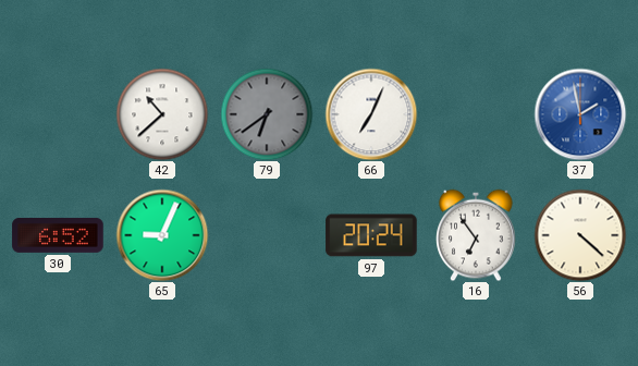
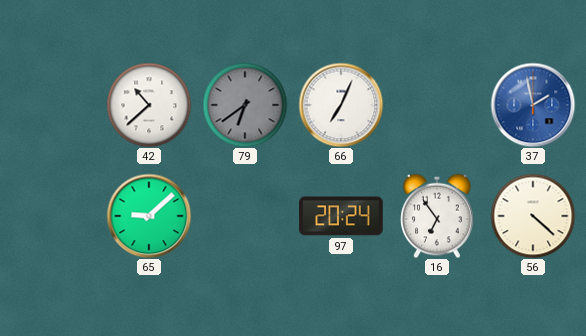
30: 6:52 -> none
65: 9:04 -> 9:08
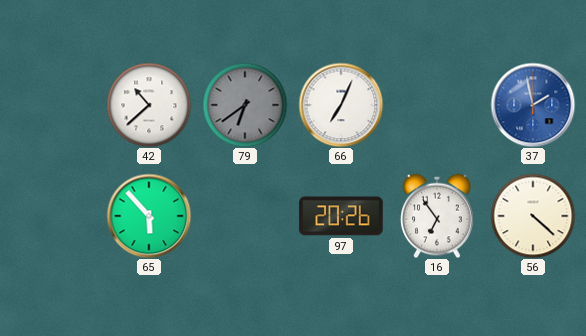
65: 9:08 -> 5:53
97: 20:24 -> 20:26
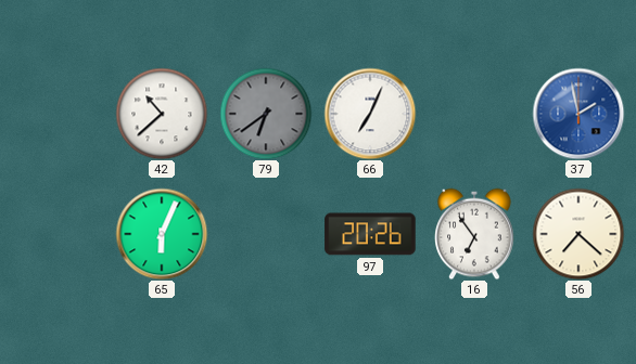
65: 5:53 -> 6:04
56: 4:22 -> 7:22
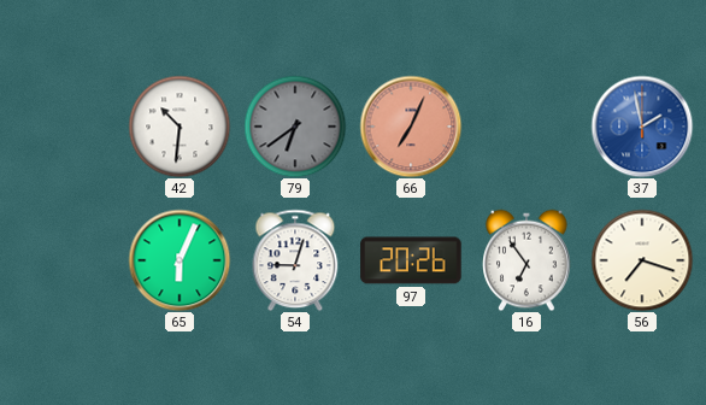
42: 10:38 -> 10:31
66 dial: white -> salmon
54: none -> 9:03
56: 7:22 -> 7:18
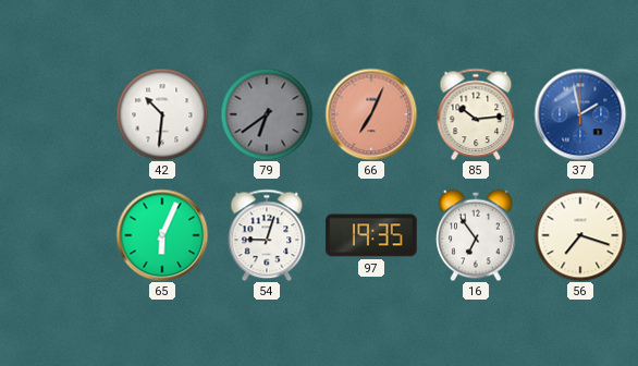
85: none -> 10:14
97: 20:26 -> 19:35
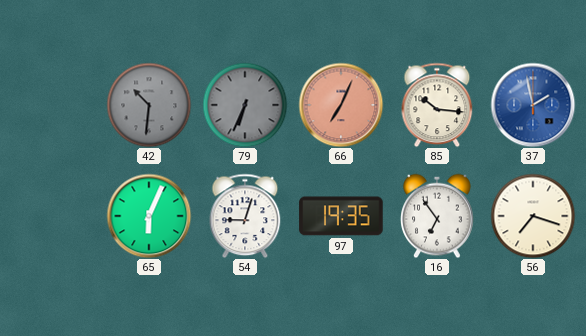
42 dial: white -> grey
79: 6:39 -> 6:34
85: 10:14 -> 10:16
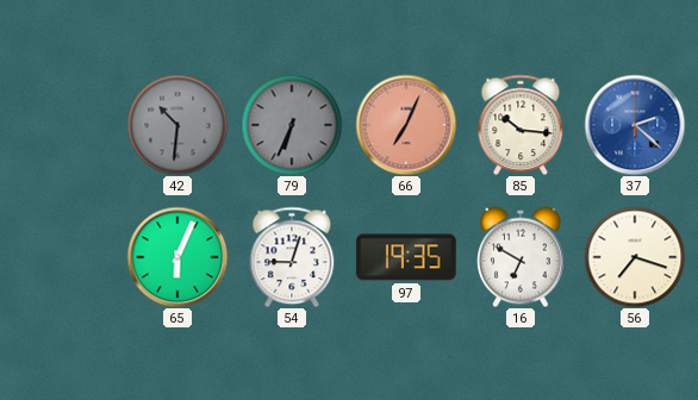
37: 1:58 -> 2:22
16: 6:54 -> 6:50
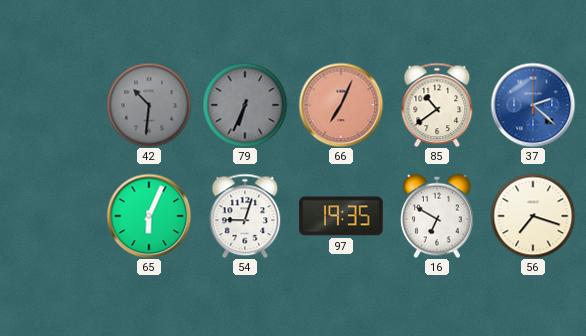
85: 10:16 -> 10:39
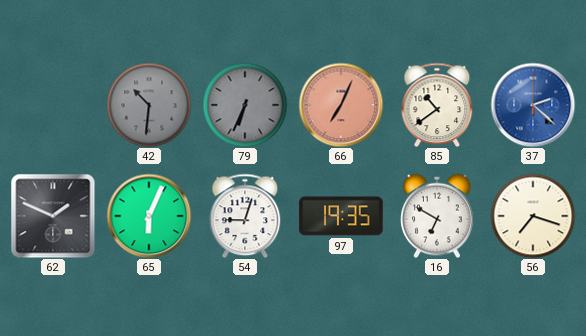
62: none -> 1:49
